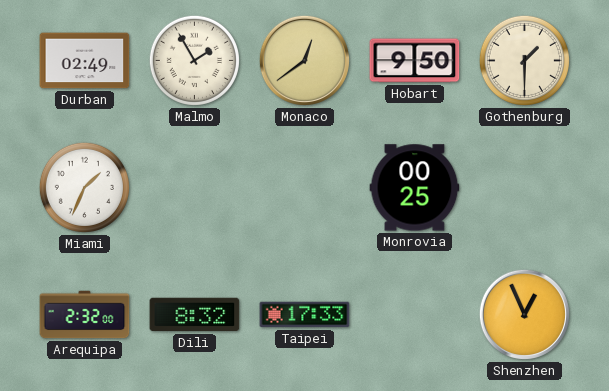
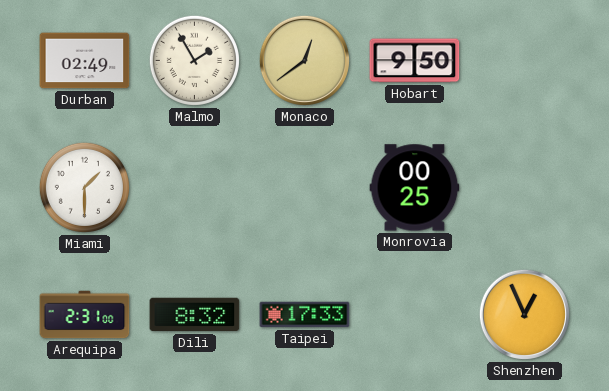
Gothenburg: 1:30 -> none
Miami: 1:34 -> 1:30
Arequipa: 2:32 -> 2:31
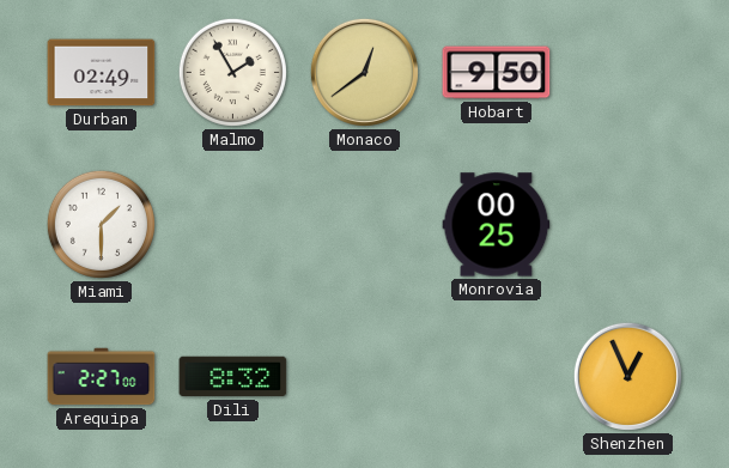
Arequipa: 2:31 -> 2:27
Taipei: 17:33 -> none
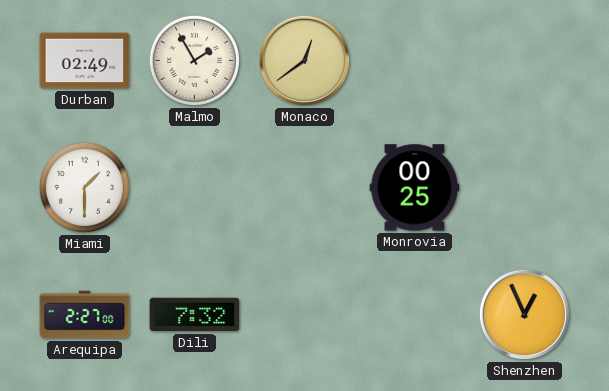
Hobart: 9:50 -> none
Dili: 8:32 -> 7:32
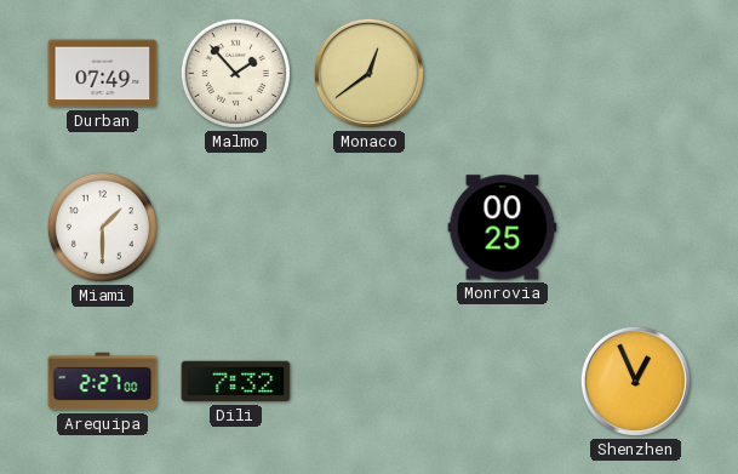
Durban: 02:49 -> 07:49
Malmo: 1:55 -> 1:53
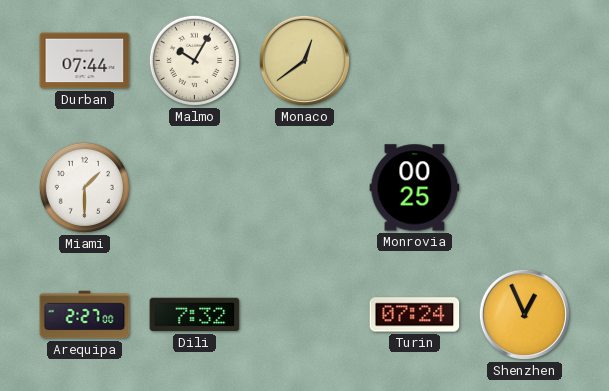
Durban: 07:49 -> 07:44
Malmo: 1:53 -> 10:05
Turin: none -> 07:24
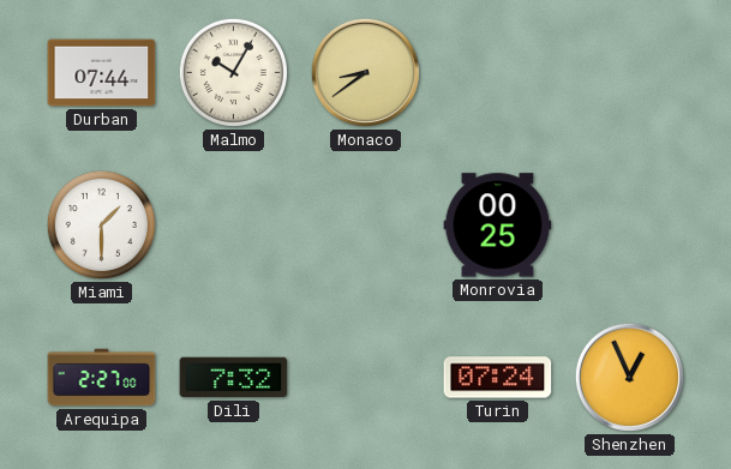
Monaco: 12:39 -> 8:39
